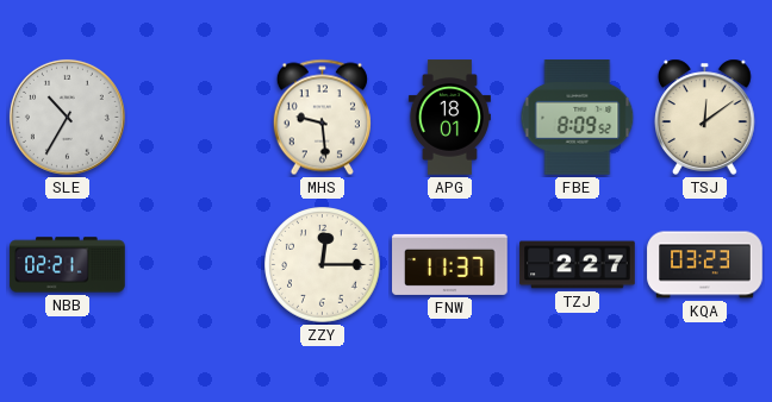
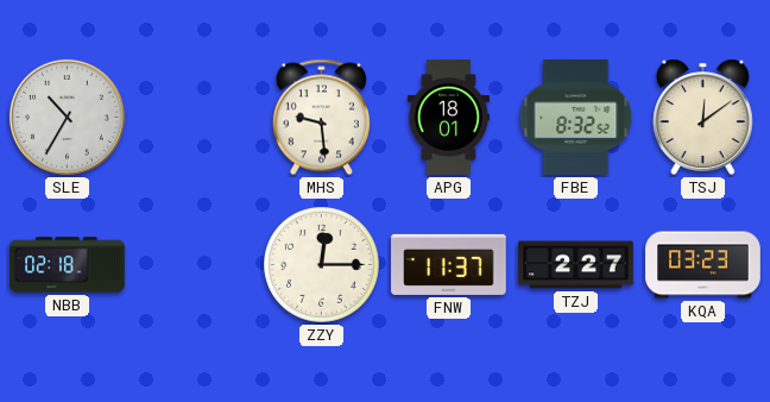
FBE: 8:09 -> 8:32
NBB: 02:21 -> 02:18
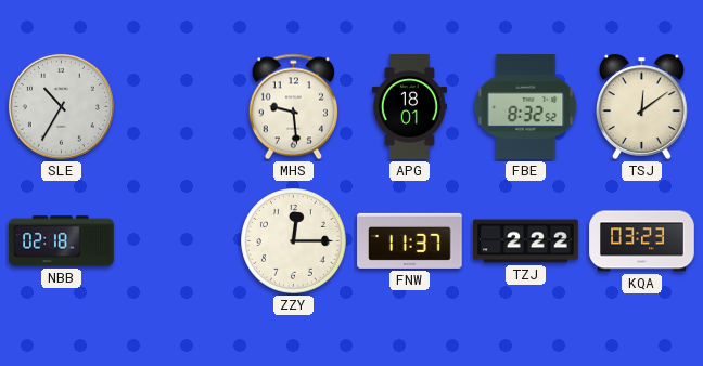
TZJ: 2:27 -> 2:22
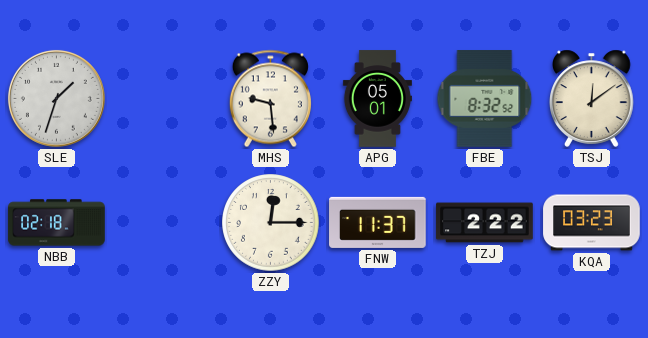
SLE: 10:35 -> 1:33
APG: 18:01 -> 05:01
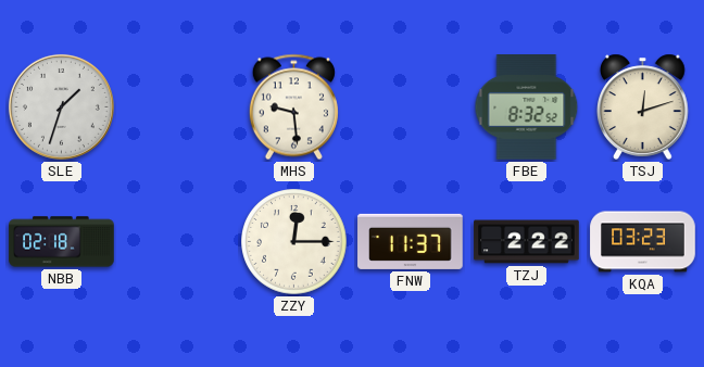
APG: 05:01 -> none
TSJ: 12:09 -> 12:12
